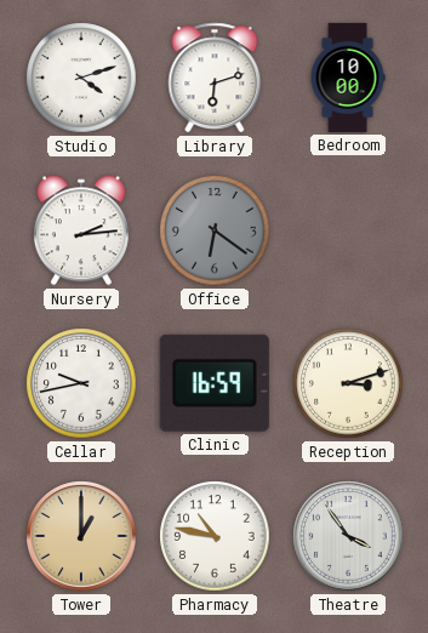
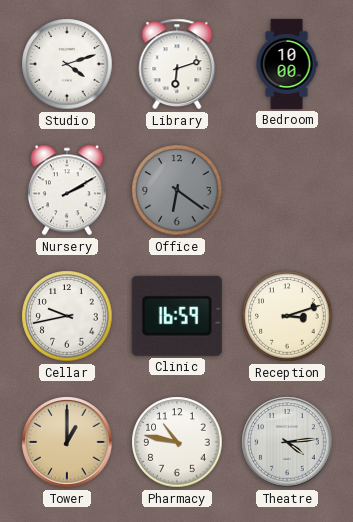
Nursery: 2:14 -> 2:10
Theatre: 3:54 -> 4:14
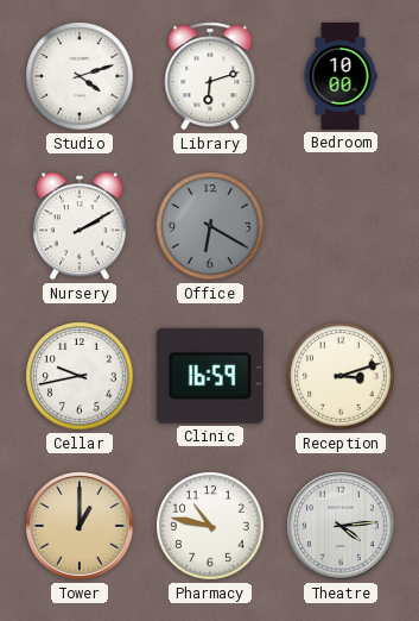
Office: 6:21 -> 6:20
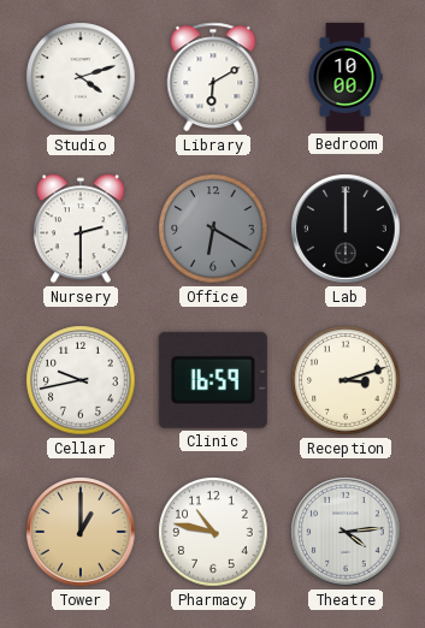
Library: 6:12 -> 6:10
Nursery: 2:10 -> 2:30
Lab: none -> 12:00
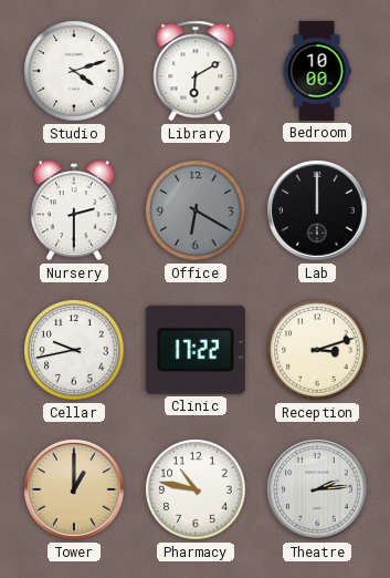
Clinic: 16:59 -> 17:22
Theatre: 4:14 -> 2:14
